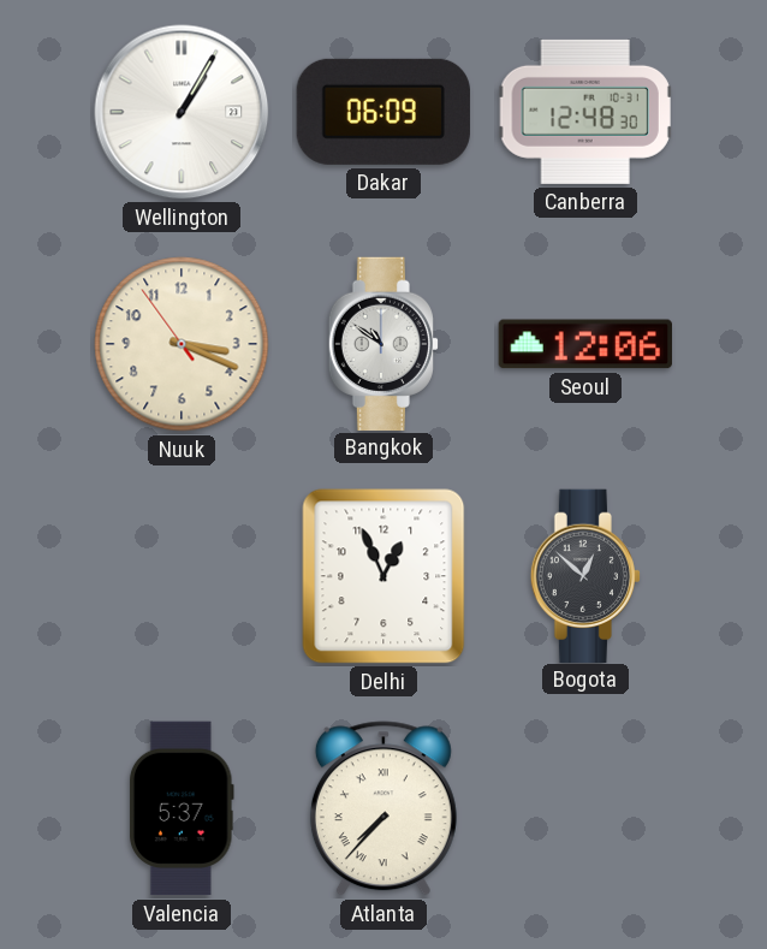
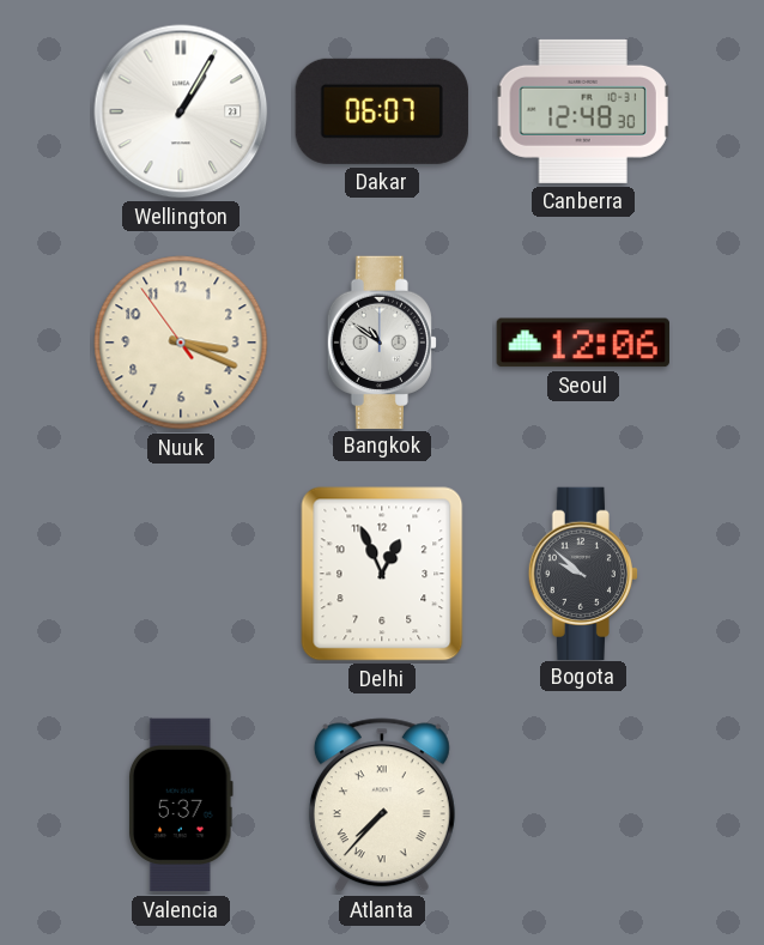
Dakar: 06:09 -> 06:07
Bogota: 12:52 -> 9:52
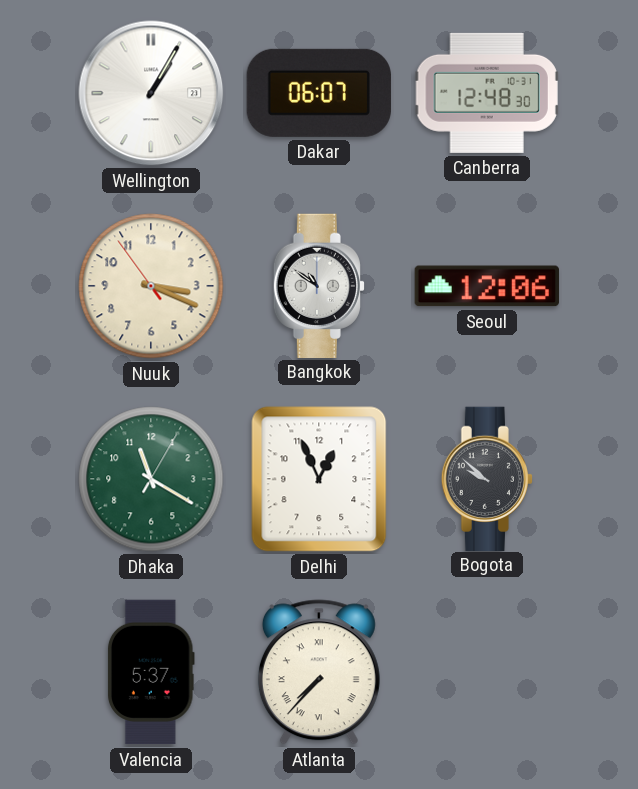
Dhaka: none -> 11:20
